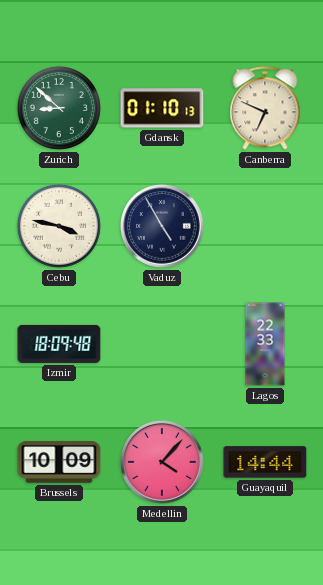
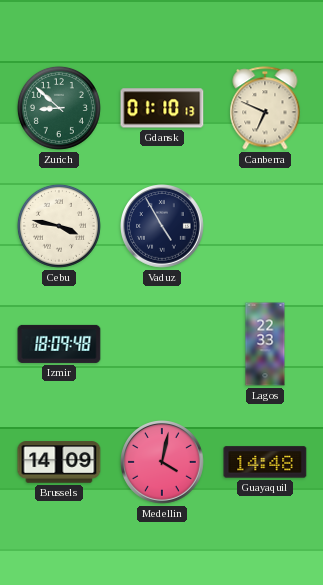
Brussels: 10:09 -> 14:09
Medellin: 4:07 -> 4:02
Guayaquil: 14:44 -> 14:48
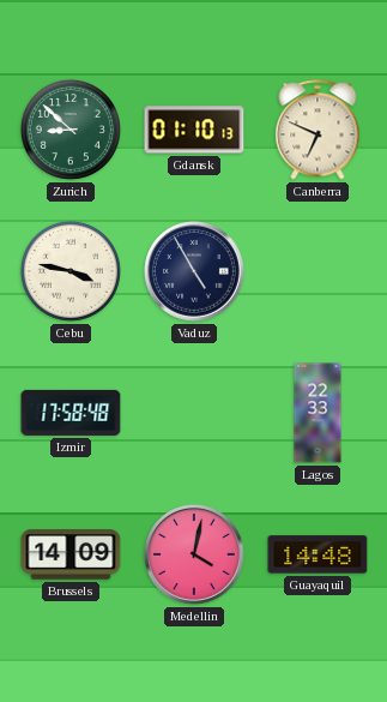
Izmir: 18:09 -> 17:58
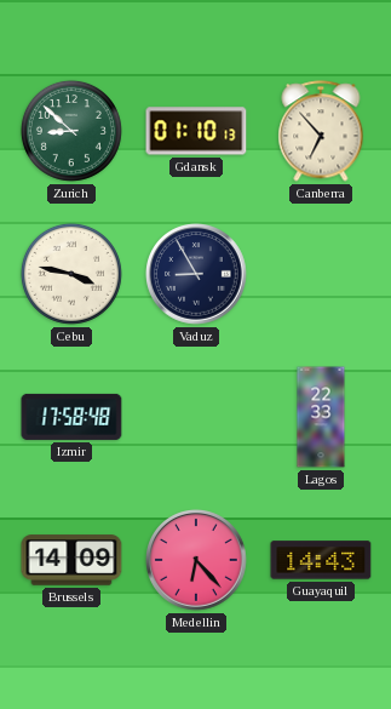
Canberra: 6:49 -> 6:53
Vaduz: 4:55 -> 8:55
Medellin: 4:02 -> 6:23
Guayaquil: 14:48 -> 14:43
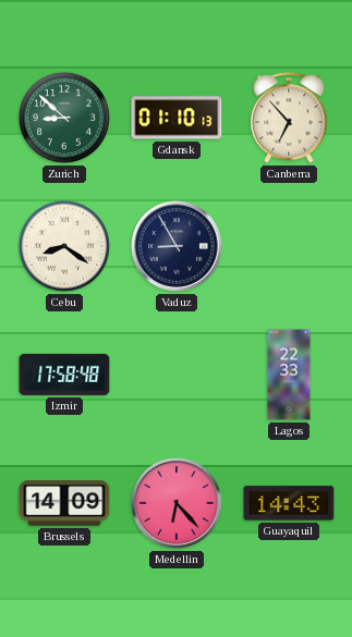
Cebu: 3:47 -> 8:21
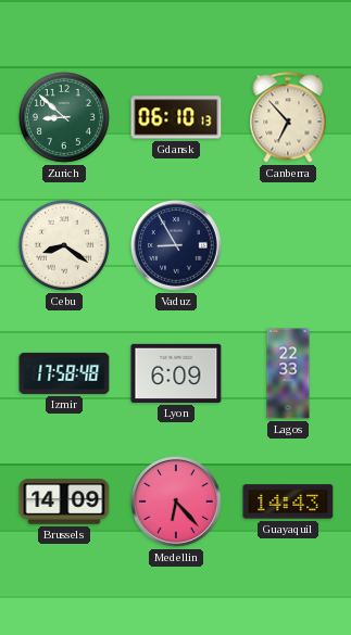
Gdansk: 01:10 -> 06:10
Lyon: none -> 6:09
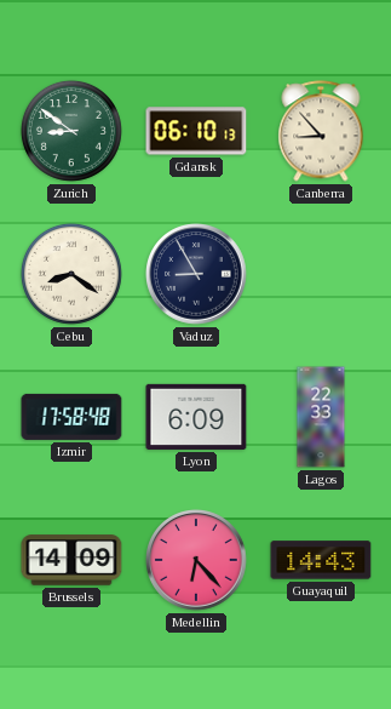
Zurich: 8:52 -> 8:51
Canberra: 6:53 -> 8:53
